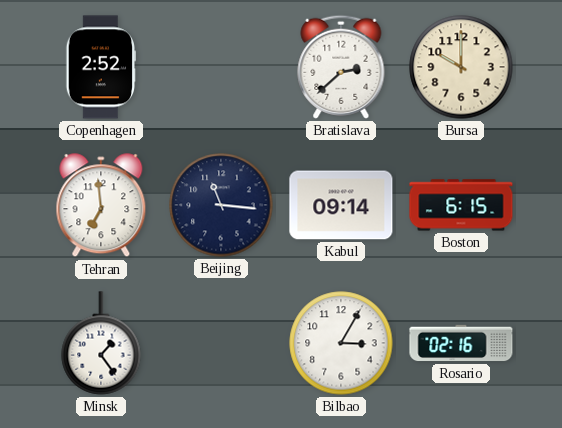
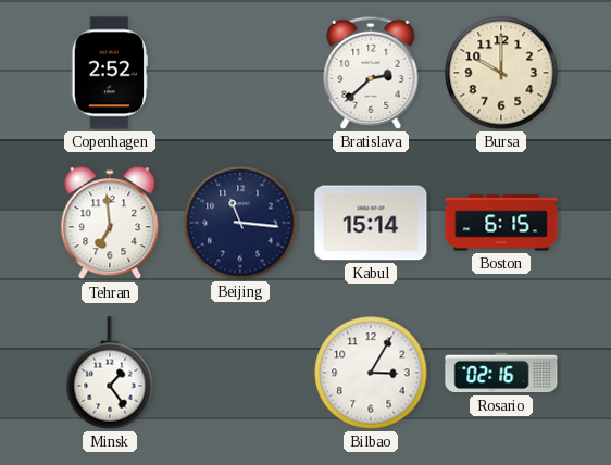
Kabul: 09:14 -> 15:14
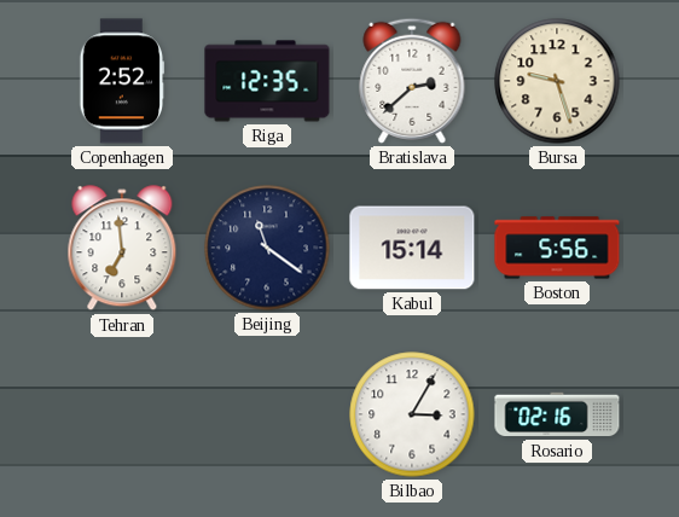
Riga: none -> 12:35
Bursa: 10:00 -> 9:27
Beijing: 11:16 -> 11:21
Boston: 6:15 -> 5:56
Minsk: 1:24 -> none
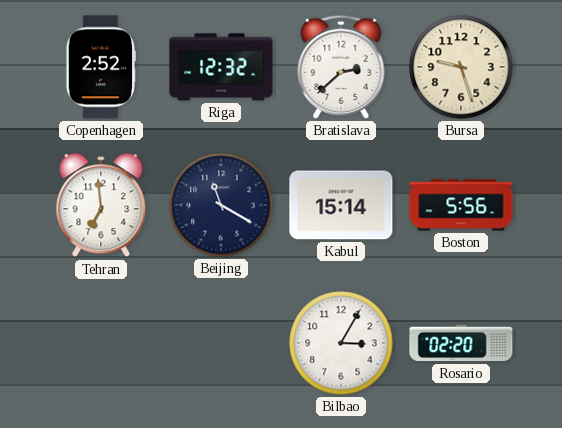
Riga: 12:35 -> 12:32
Beijing: 11:21 -> 11:20
Rosario: 02:16 -> 02:20
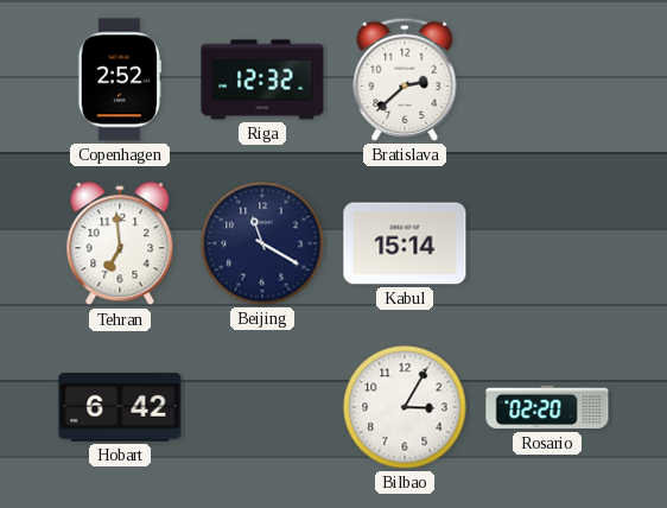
Bursa: 9:27 -> none
Boston: 5:56 -> none
Hobart: none -> 6:42
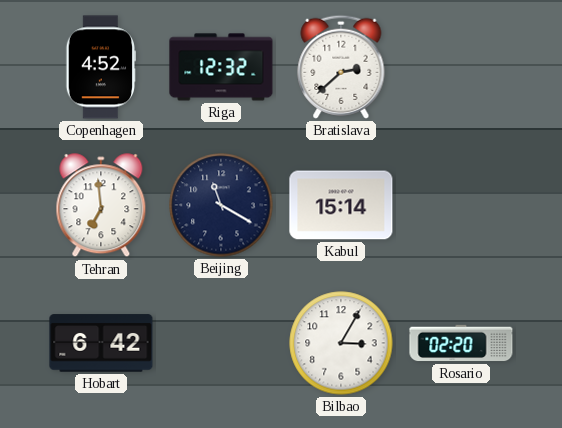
Copenhagen: 2:52 -> 4:52
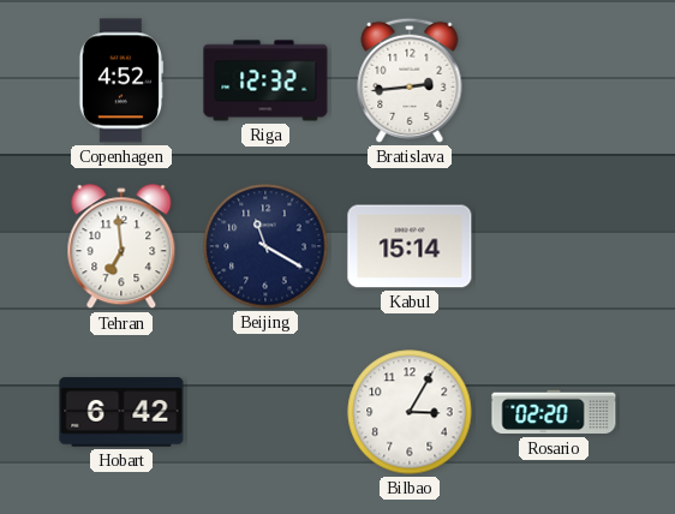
Bratislava: 2:38 -> 2:44
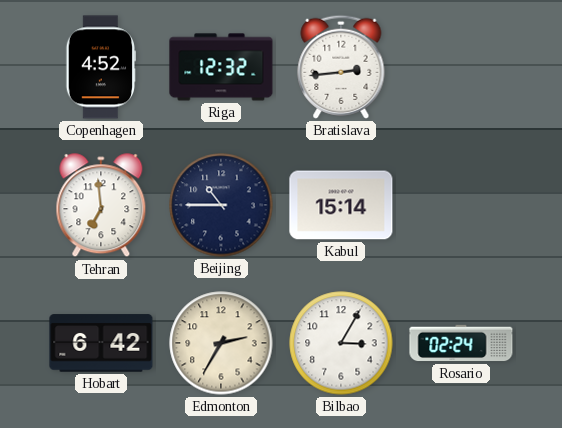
Beijing: 11:20 -> 10:45
Edmonton: none -> 2:35
Rosario: 02:20 -> 02:24
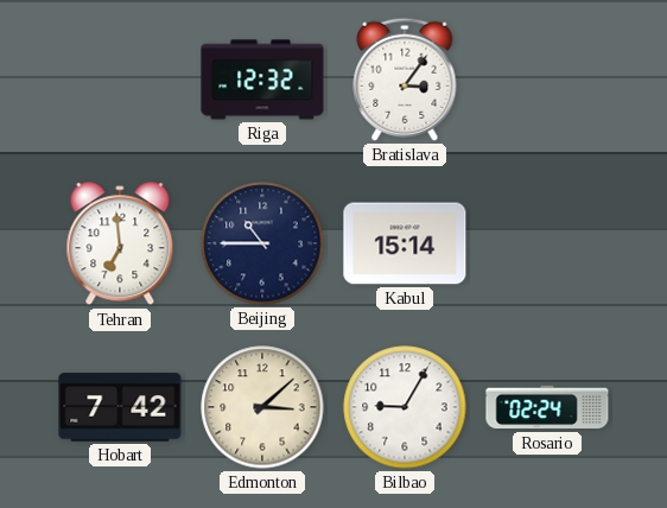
Copenhagen: 4:52 -> none
Bratislava: 2:44 -> 3:06
Hobart: 6:42 -> 7:42
Edmonton: 2:35 -> 3:08
Bilbao: 3:05 -> 9:05
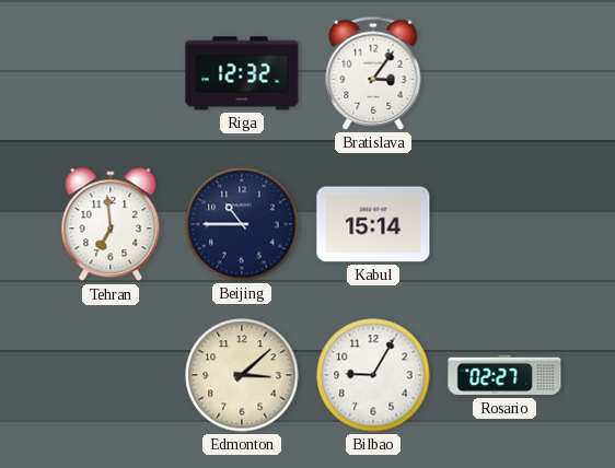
Hobart: 7:42 -> none
Rosario: 02:24 -> 02:27
